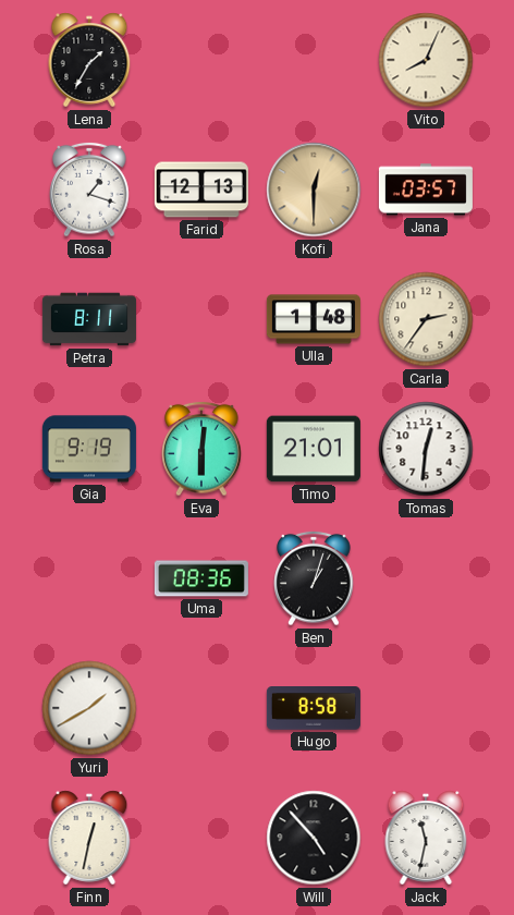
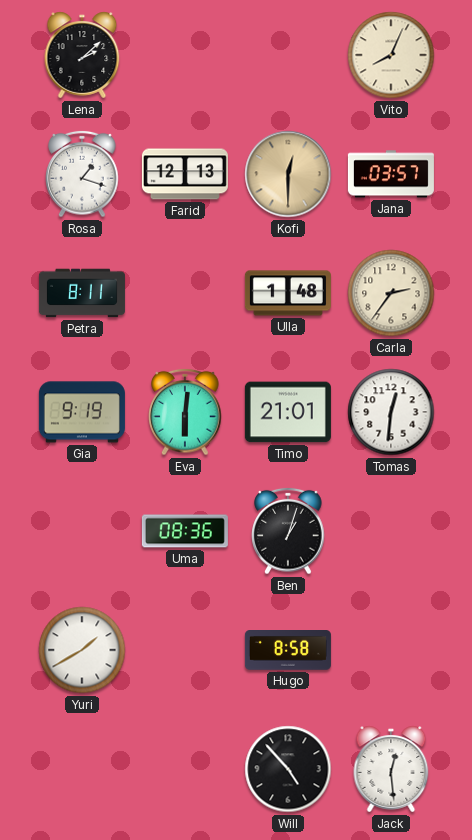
Lena: 1:35 -> 2:08
Finn: 12:32 -> none
Jack: 11:32 -> 12:29
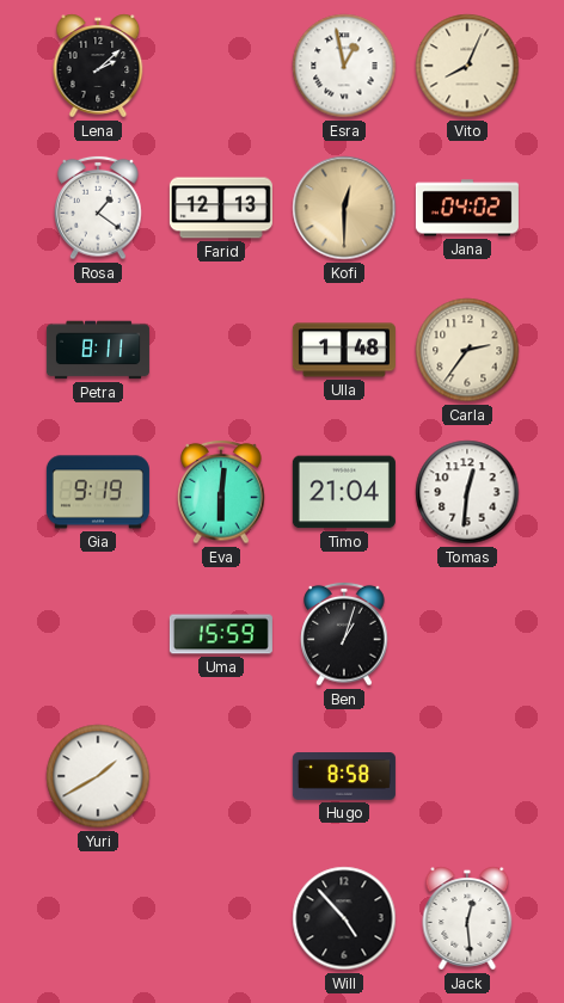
Esra: none -> 12:58
Rosa: 1:18 -> 1:21
Jana: 03:57 -> 04:02
Timo: 21:01 -> 21:04
Uma: 08:36 -> 15:59
